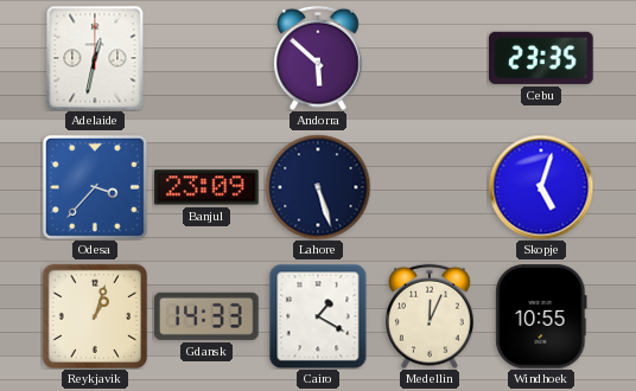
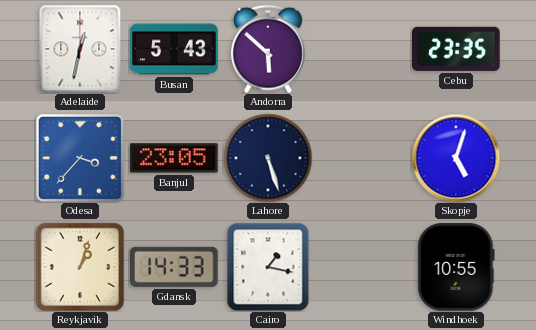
Busan: none -> 5:43
Banjul: 23:09 -> 23:05
Cairo: 1:20 -> 1:17
Medellin: 12:04 -> none
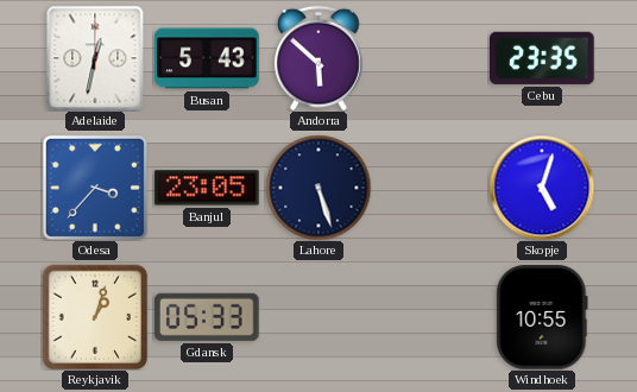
Gdansk: 14:33 -> 05:33
Cairo: 1:17 -> none
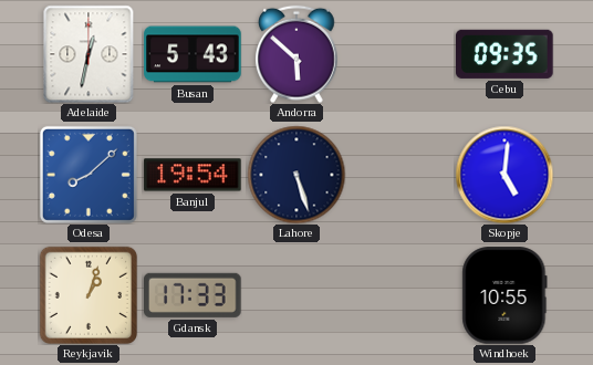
Cebu: 23:35 -> 09:35
Odesa: 3:37 -> 8:08
Banjul: 23:05 -> 19:54
Skopje: 5:03 -> 5:01
Gdansk: 05:33 -> 17:33
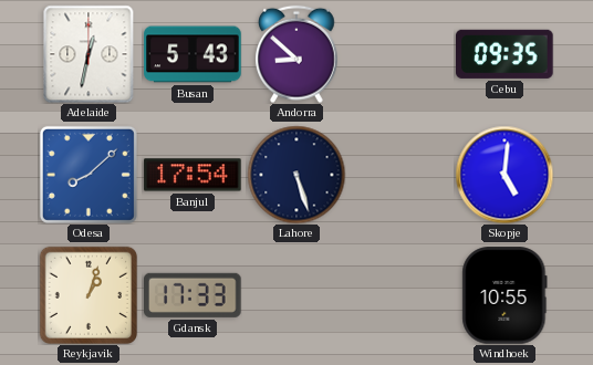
Andorra: 5:52 -> 8:52
Banjul: 19:54 -> 17:54
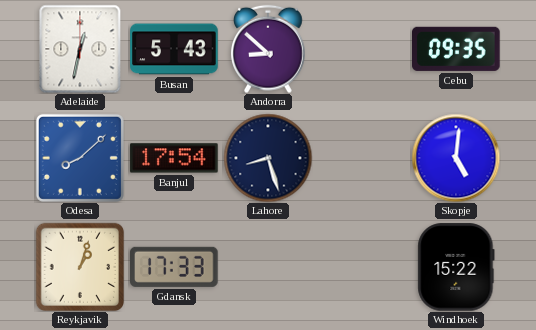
Lahore: 5:27 -> 8:27
Windhoek: 10:55 -> 15:22
